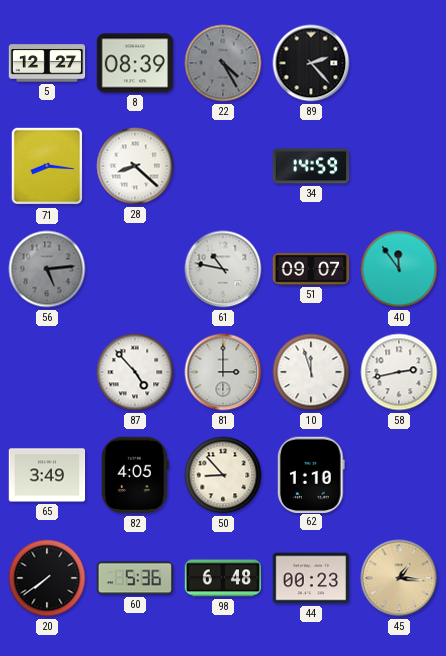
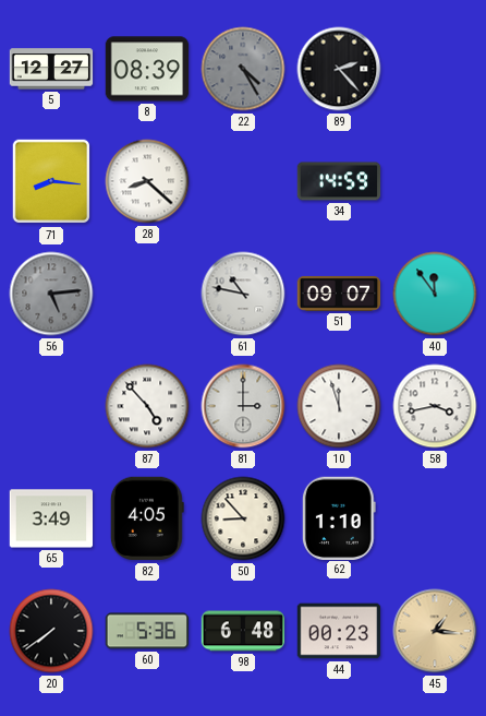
58: 2:43 -> 3:43
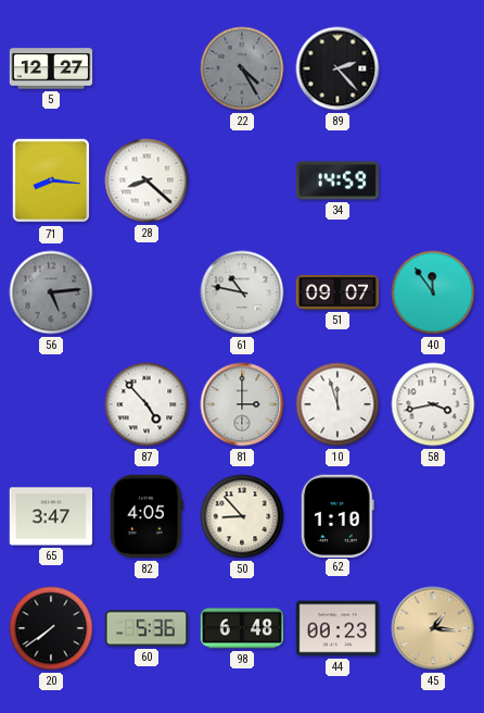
8: 08:39 -> none
65: 3:49 -> 3:47
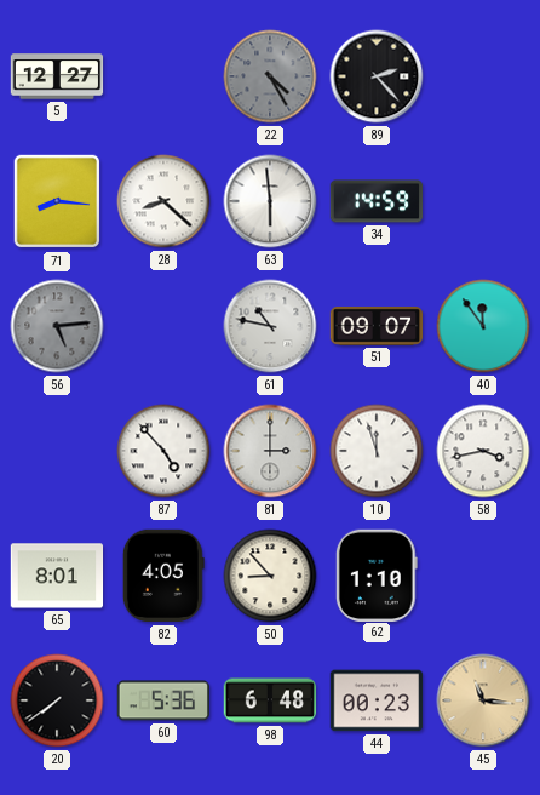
63: none -> 5:59
65: 3:47 -> 8:01
45: 1:16 -> 11:16
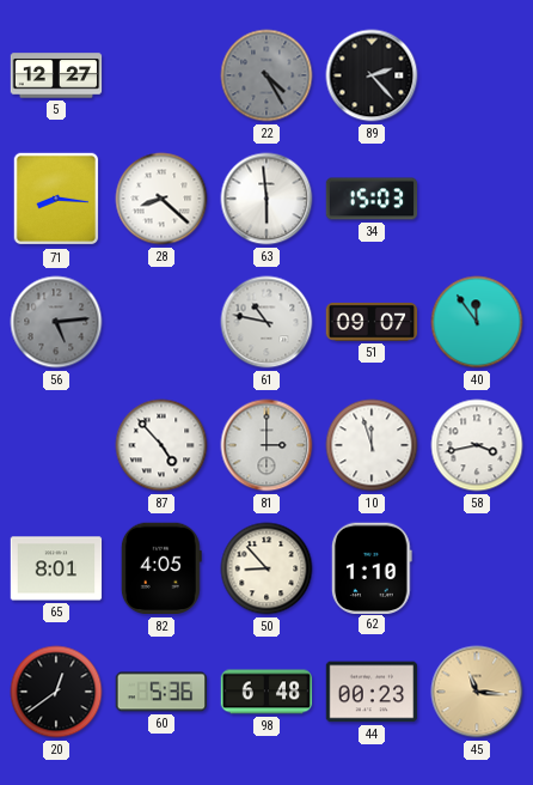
34: 14:59 -> 15:03
20: 7:39 -> 12:39
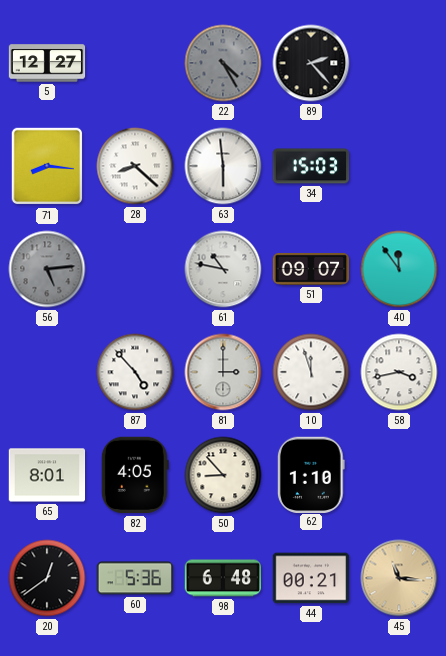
44: 00:23 -> 00:21
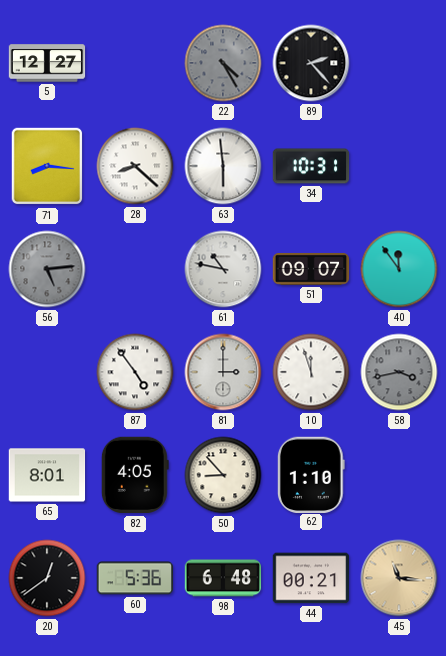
34: 15:03 -> 10:31
87: 4:53 -> 4:54
58 dial: white -> grey
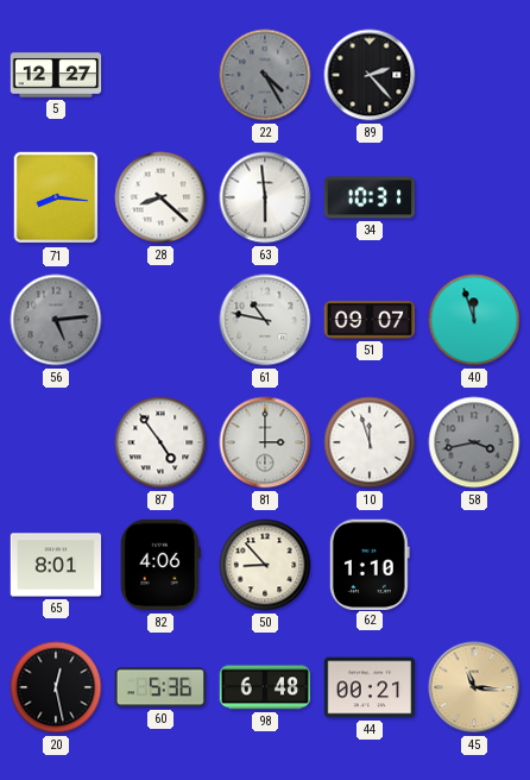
40: 11:54 -> 11:57
82: 4:05 -> 4:06
20: 12:39 -> 12:28
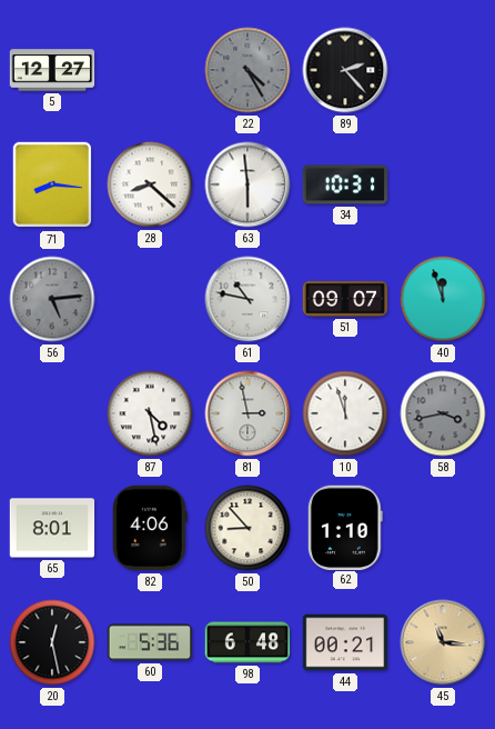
87: 4:54 -> 4:28
81: 3:00 -> 2:58
